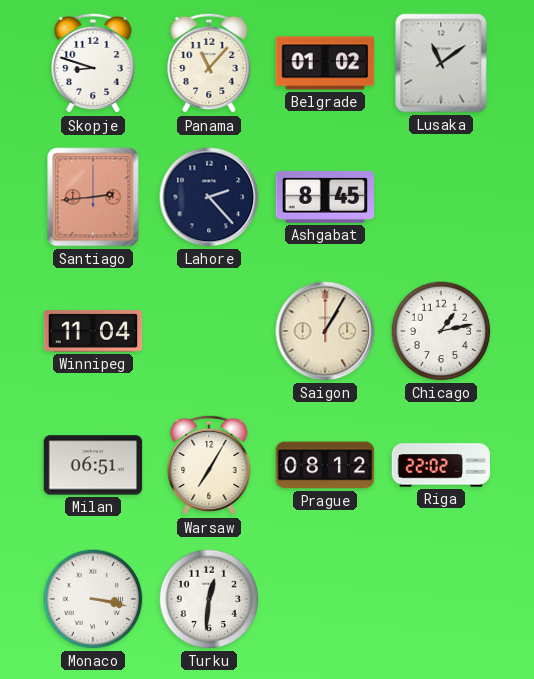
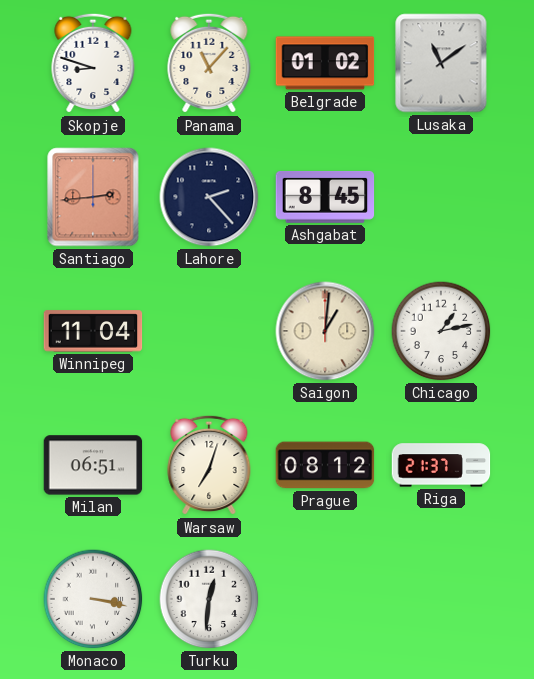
Saigon: 1:05 -> 1:01
Warsaw: 7:05 -> 7:03
Riga: 22:02 -> 21:37
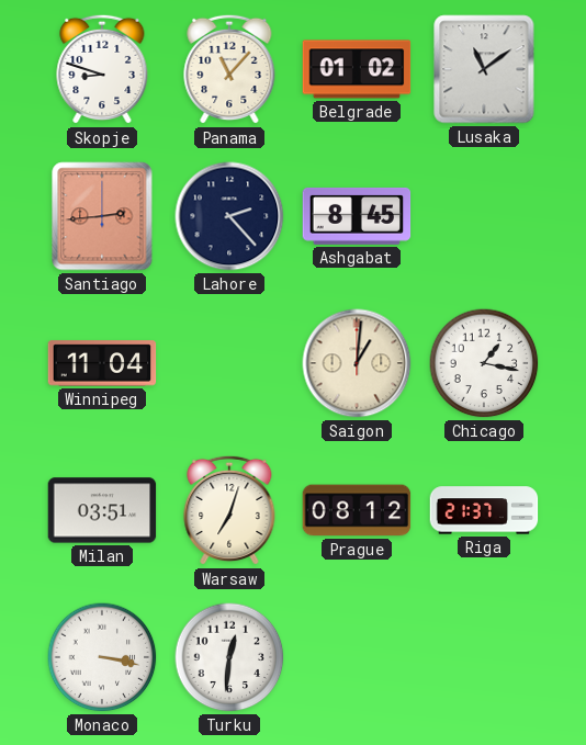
Chicago: 1:13 -> 1:17
Milan: 06:51 -> 03:51
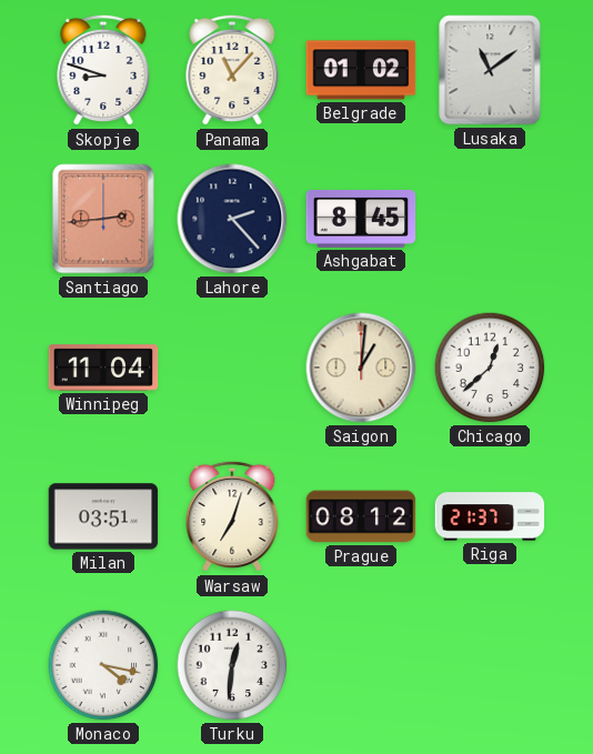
Chicago: 1:17 -> 12:38
Monaco: 3:17 -> 4:17
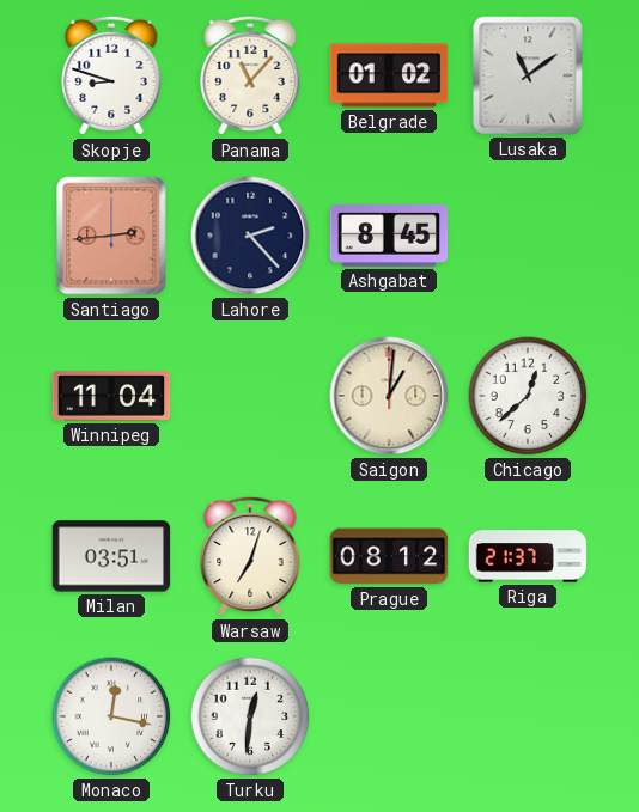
Monaco: 4:17 -> 12:17
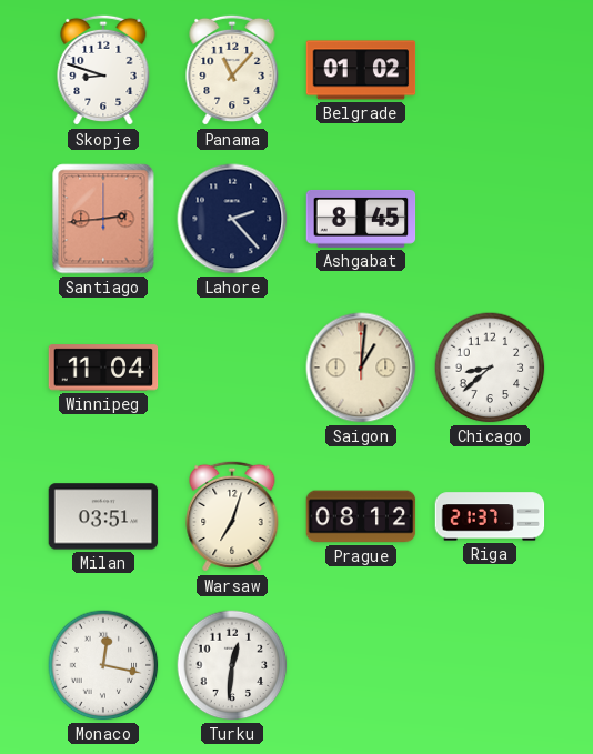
Lusaka: 11:09 -> none
Chicago: 12:38 -> 8:38
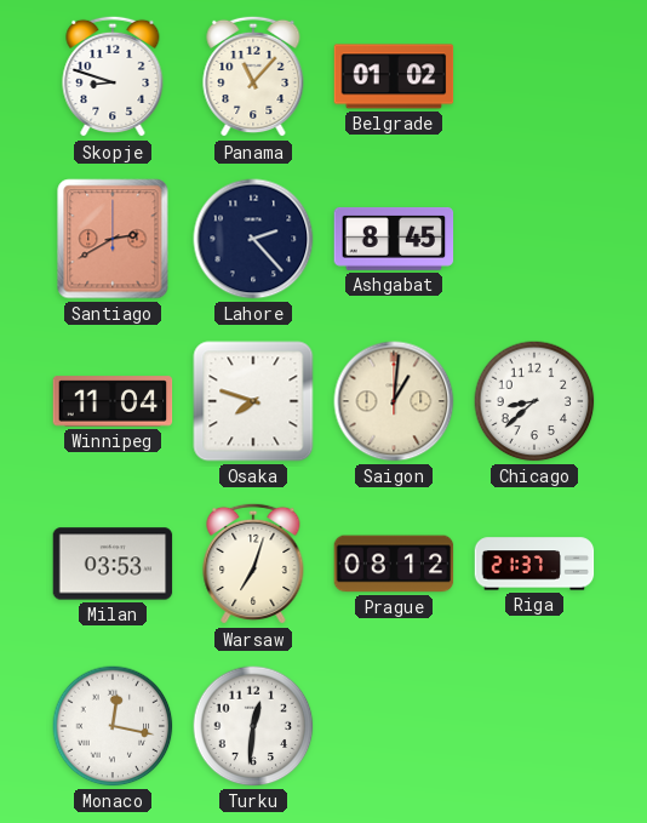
Santiago: 2:44 -> 2:40
Osaka: none -> 7:48
Milan: 03:51 -> 03:53
